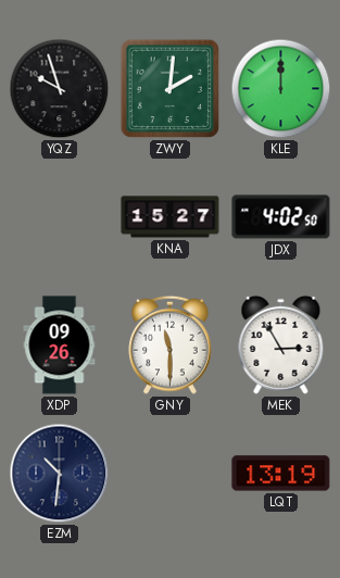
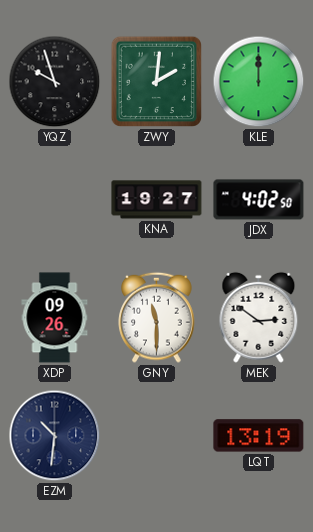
KNA: 15:27 -> 19:27
MEK: 2:55 -> 2:51
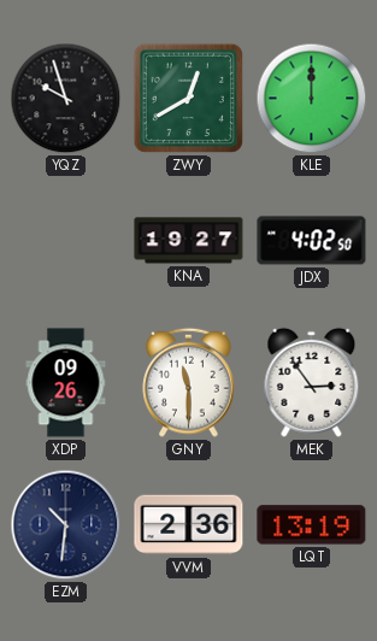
ZWY: 2:01 -> 12:40
MEK: 2:51 -> 2:54
VVM: none -> 2:36
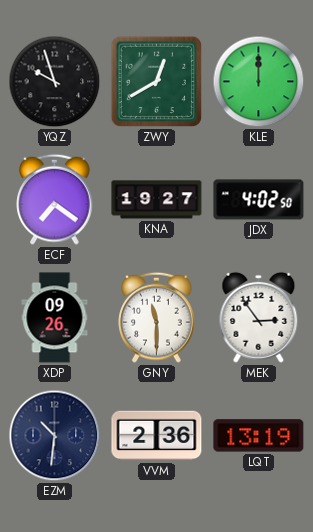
ECF: none -> 7:21
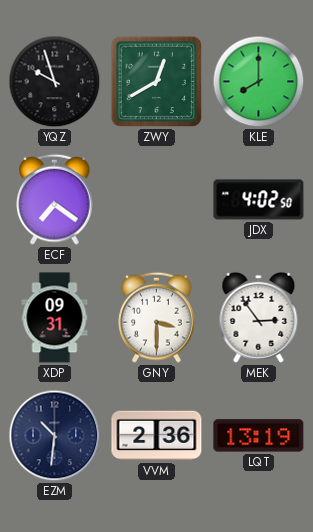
KLE: 12:00 -> 8:00
KNA: 19:27 -> none
XDP: 09:26 -> 09:31
GNY: 11:30 -> 3:30
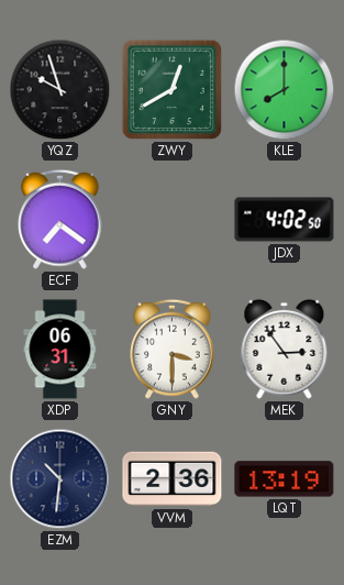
XDP: 09:31 -> 06:31
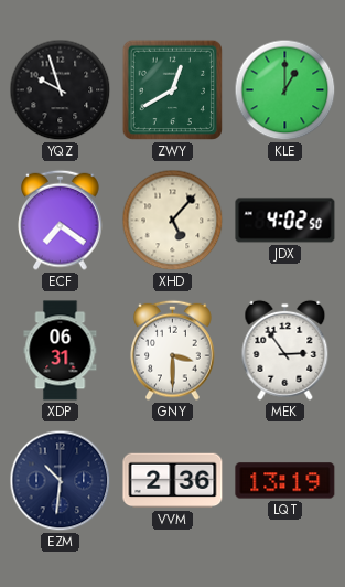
KLE: 8:00 -> 1:00
XHD: none -> 5:07
